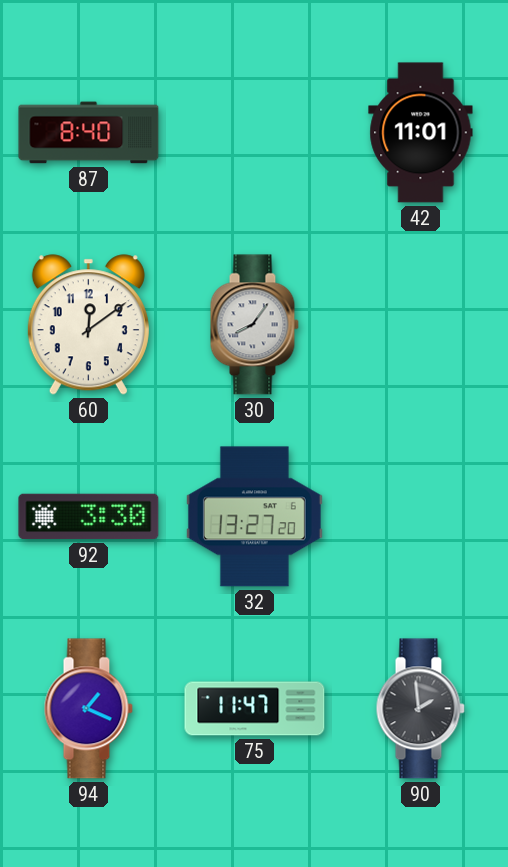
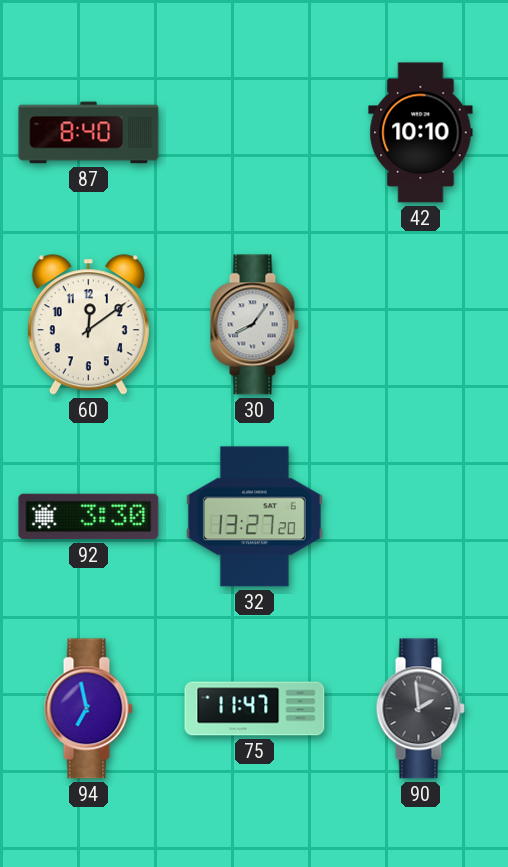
42: 11:01 -> 10:10
94: 1:19 -> 6:58
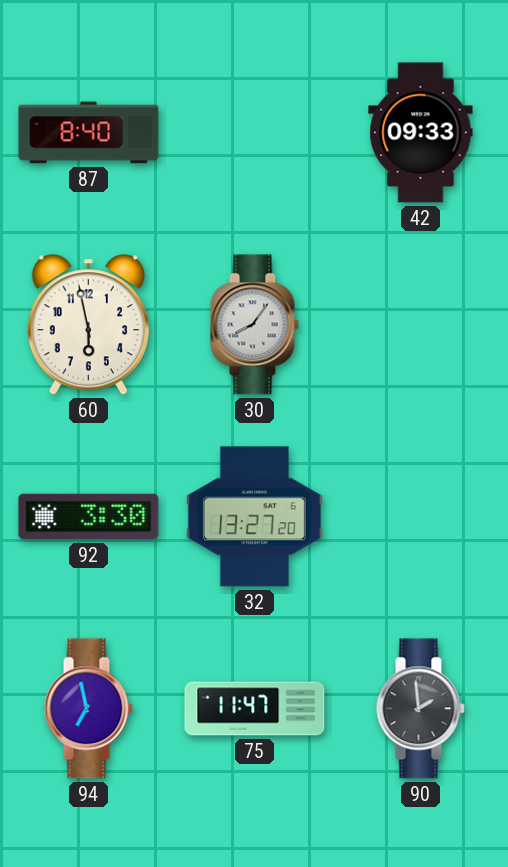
42: 10:10 -> 09:33
60: 12:09 -> 5:58
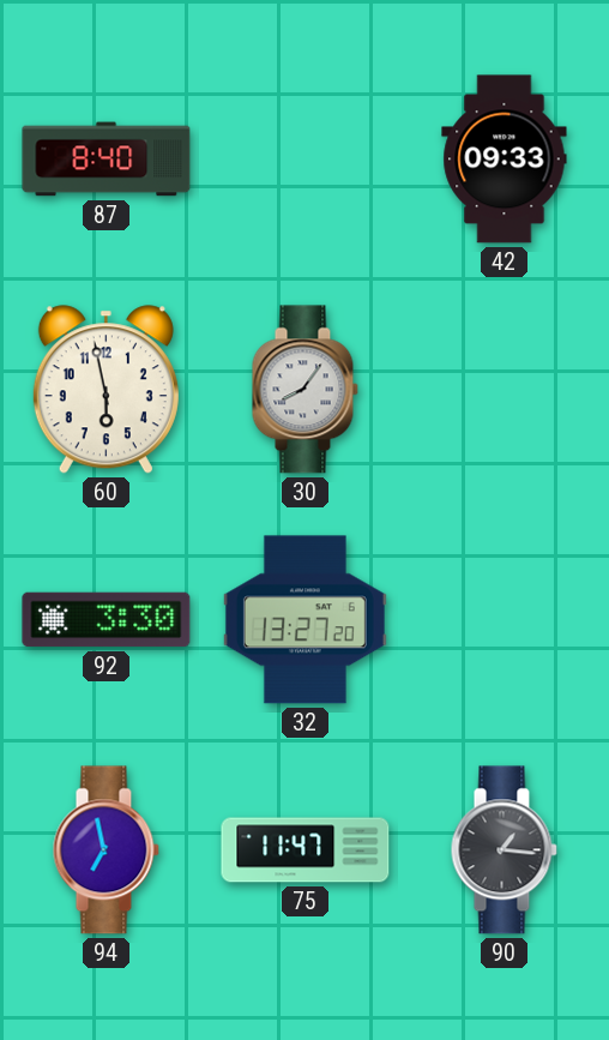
90: 1:59 -> 1:16
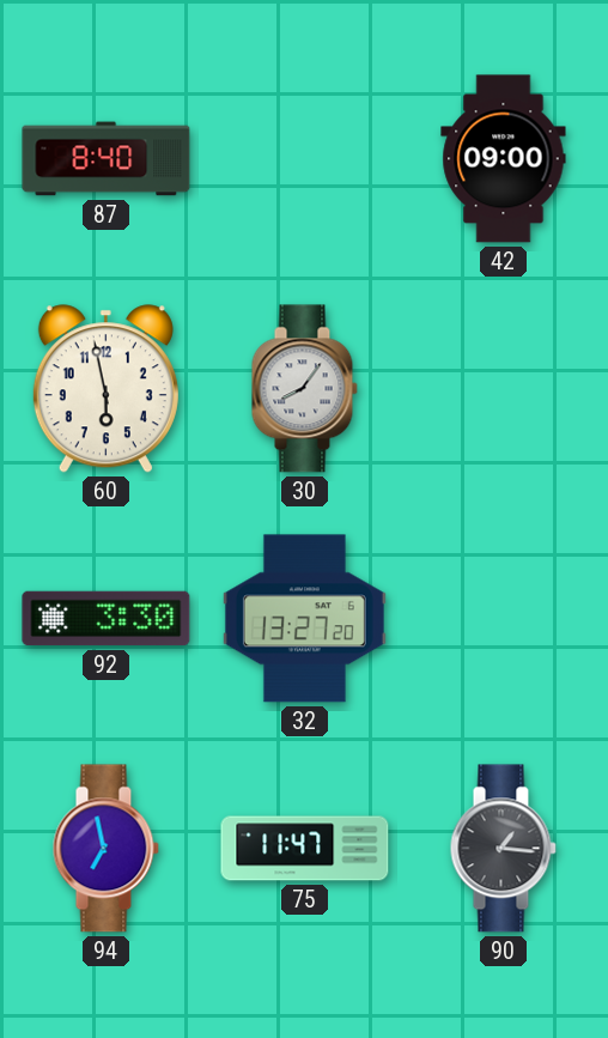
42: 09:33 -> 09:00
